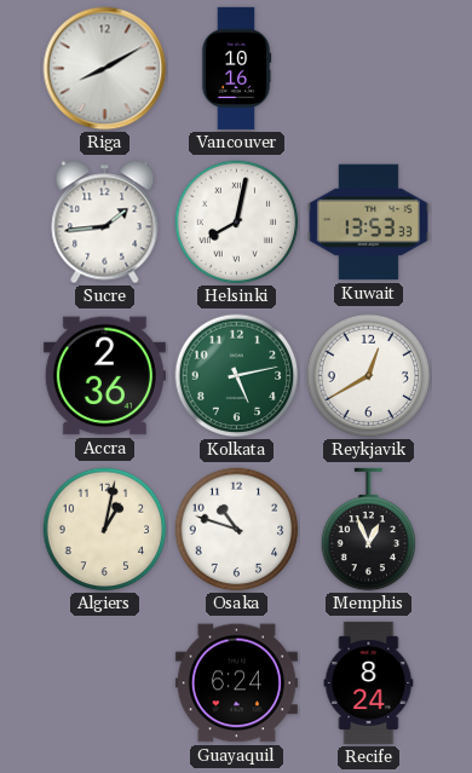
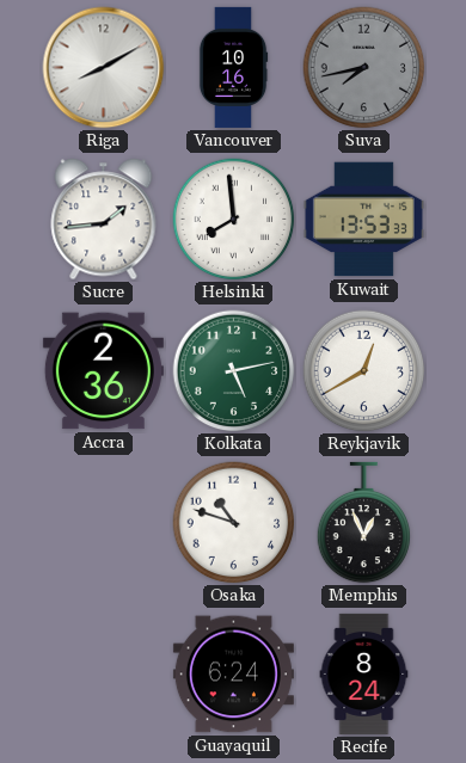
Suva: none -> 7:43
Helsinki: 8:02 -> 7:59
Algiers: 1:02 -> none
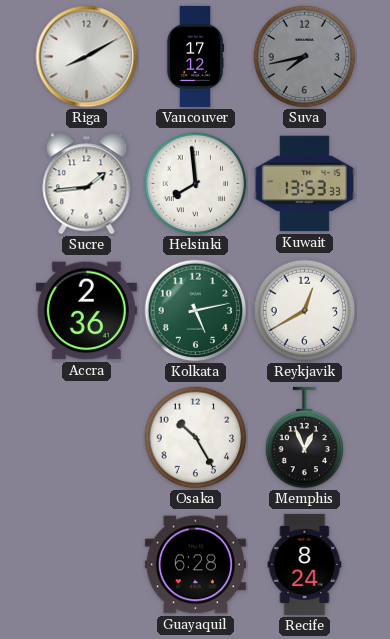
Vancouver: 10:16 -> 17:12
Osaka: 10:48 -> 10:25
Guayaquil: 6:24 -> 6:28
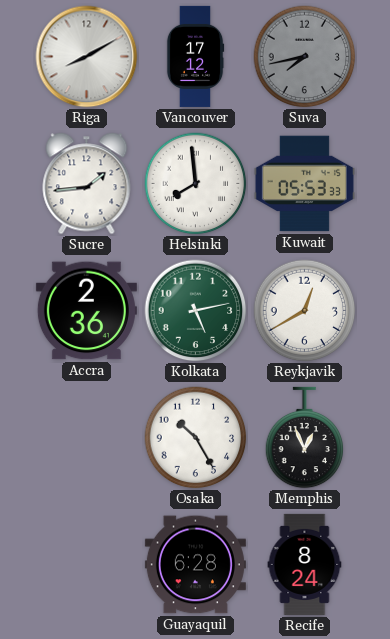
Kuwait: 13:53 -> 05:53
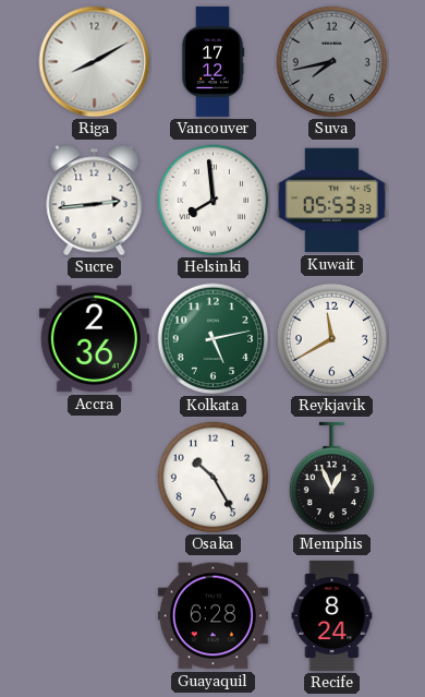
Sucre: 1:44 -> 2:44
Reykjavik: 12:40 -> 11:40
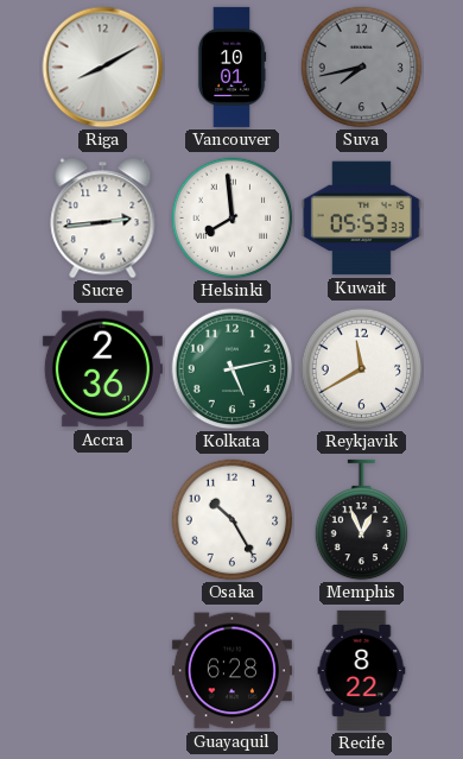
Vancouver: 17:12 -> 10:01
Recife: 8:24 -> 8:22
